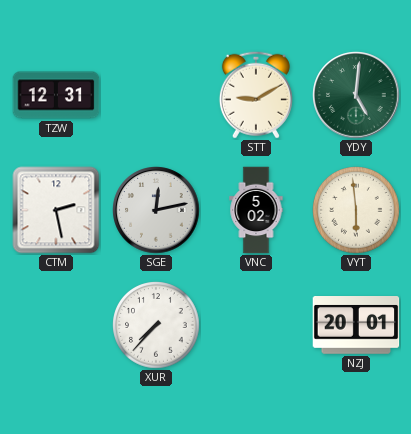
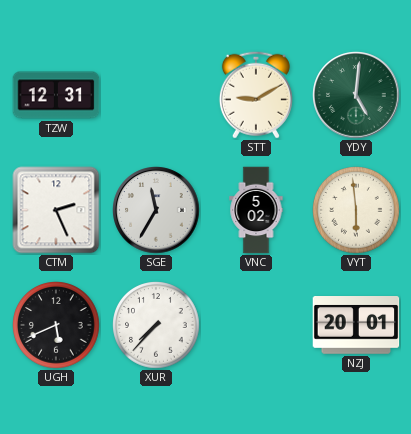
CTM: 2:28 -> 2:26
SGE: 12:13 -> 11:35
UGH: none -> 5:41
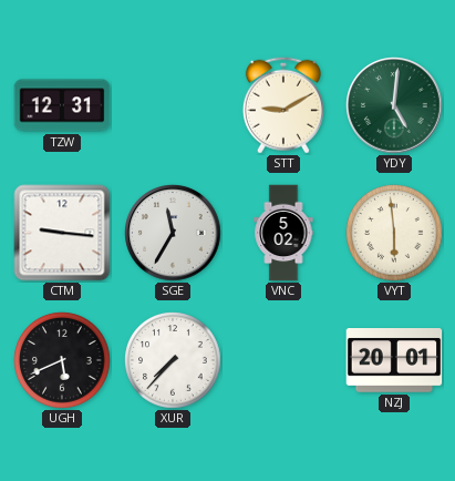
CTM: 2:26 -> 9:16
